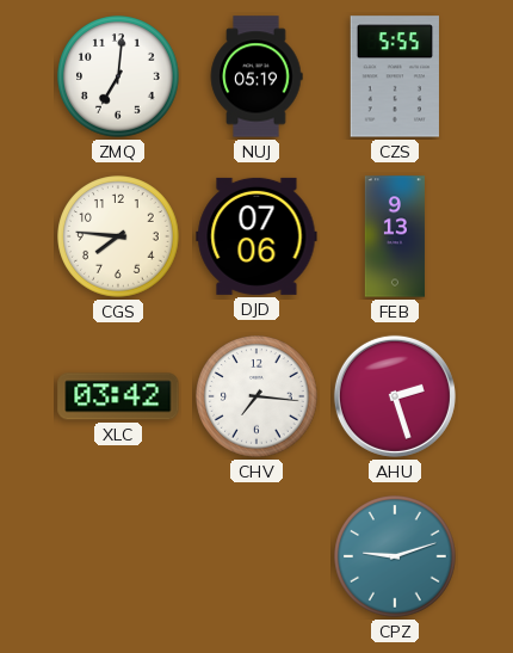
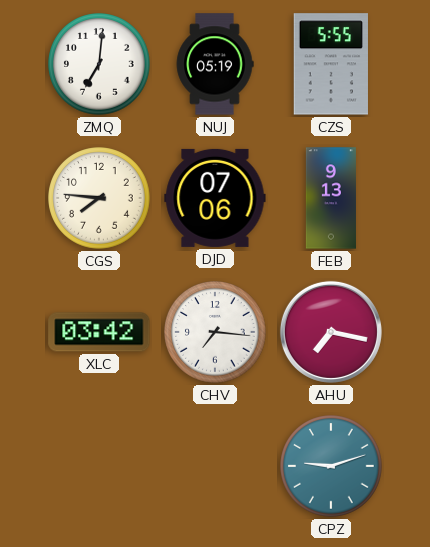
AHU: 2:27 -> 7:17
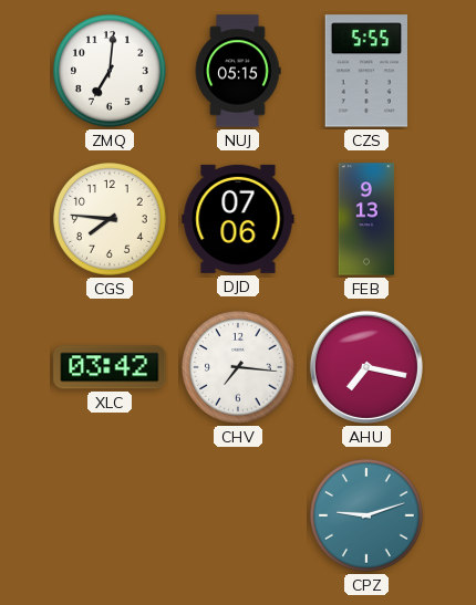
NUJ: 05:19 -> 05:15
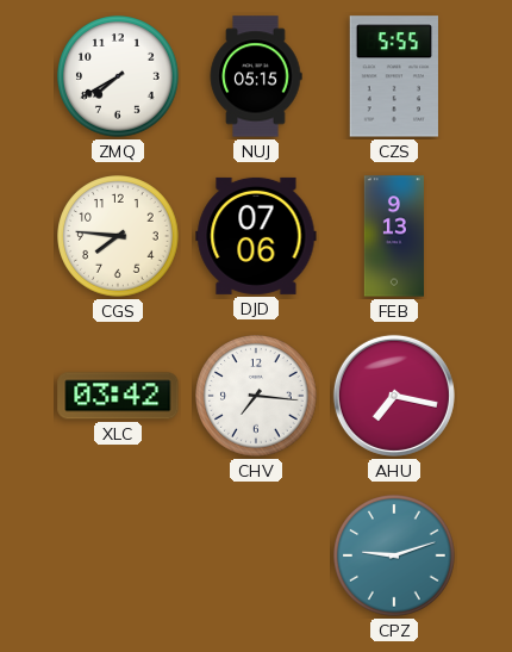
ZMQ: 7:01 -> 7:40
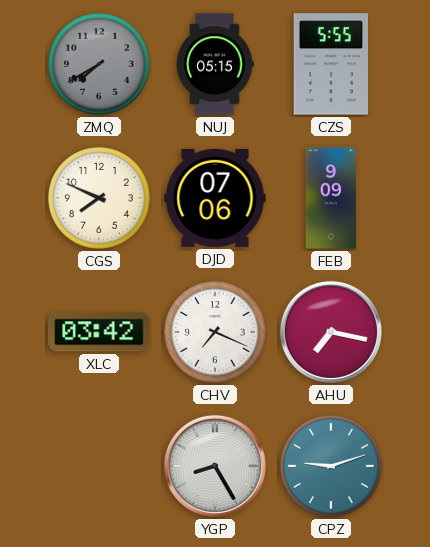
ZMQ dial: white -> grey
CGS: 7:46 -> 7:49
FEB: 9:13 -> 9:09
CHV: 7:16 -> 7:19
YGP: none -> 8:25
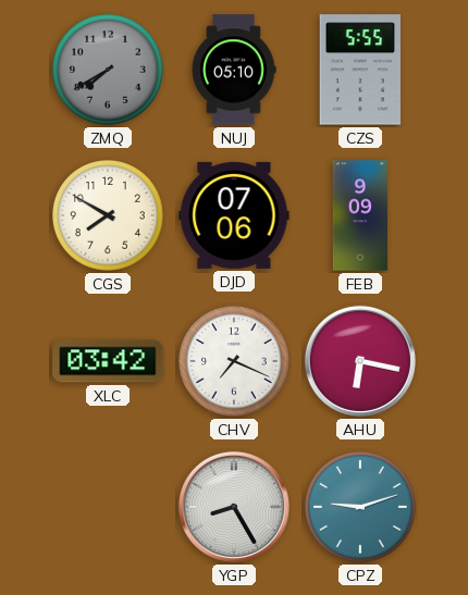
NUJ: 05:15 -> 05:10
CGS: 7:49 -> 7:50
AHU: 7:17 -> 6:17
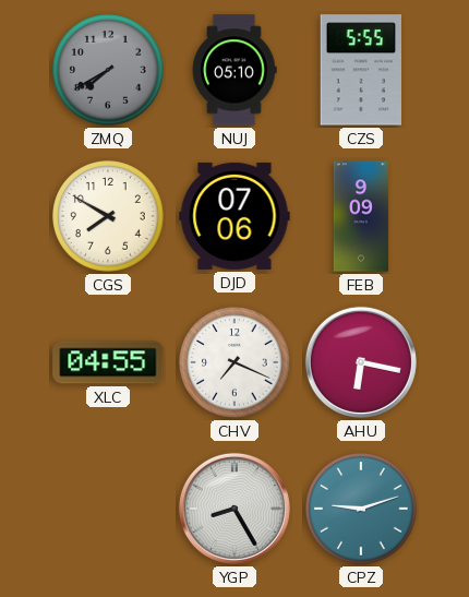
XLC: 03:42 -> 04:55
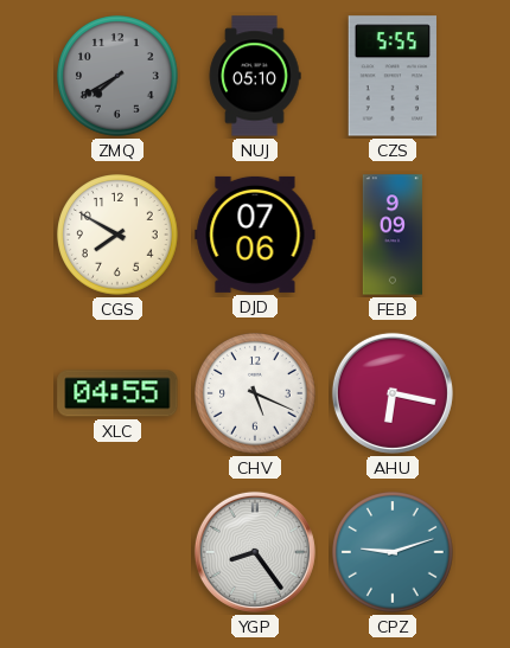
CHV: 7:19 -> 5:19
YGP: 8:25 -> 8:24
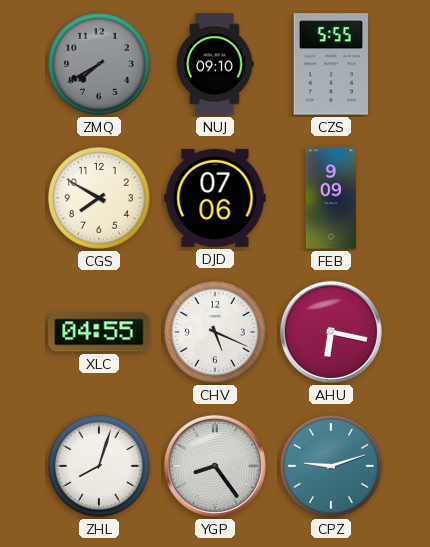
NUJ: 05:10 -> 09:10
ZHL: none -> 8:03
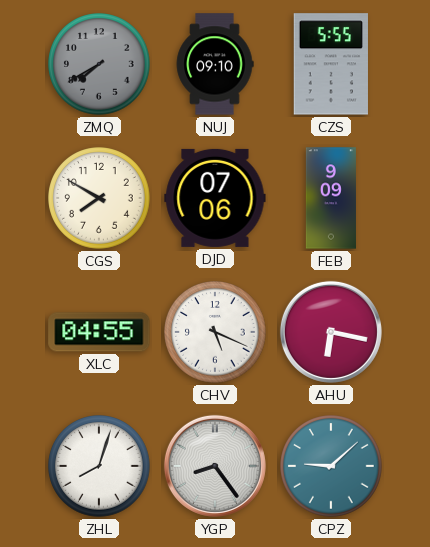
CPZ: 9:12 -> 9:08
